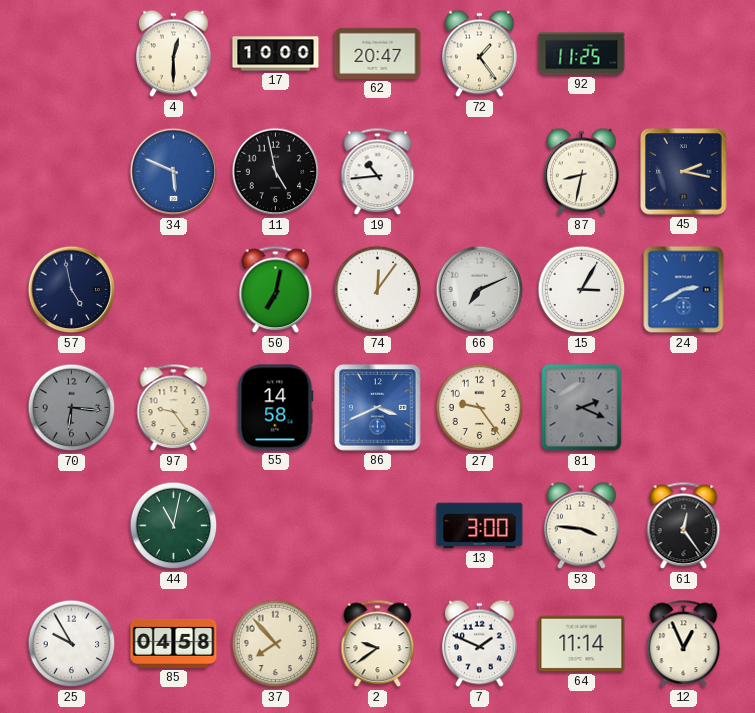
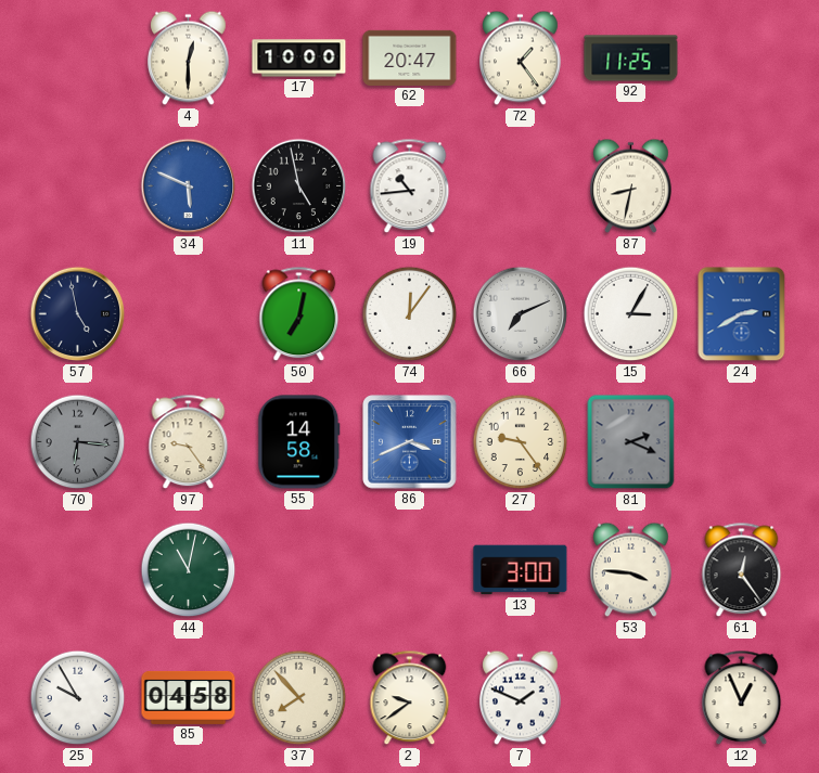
45: 2:17 -> none
64: 11:14 -> none
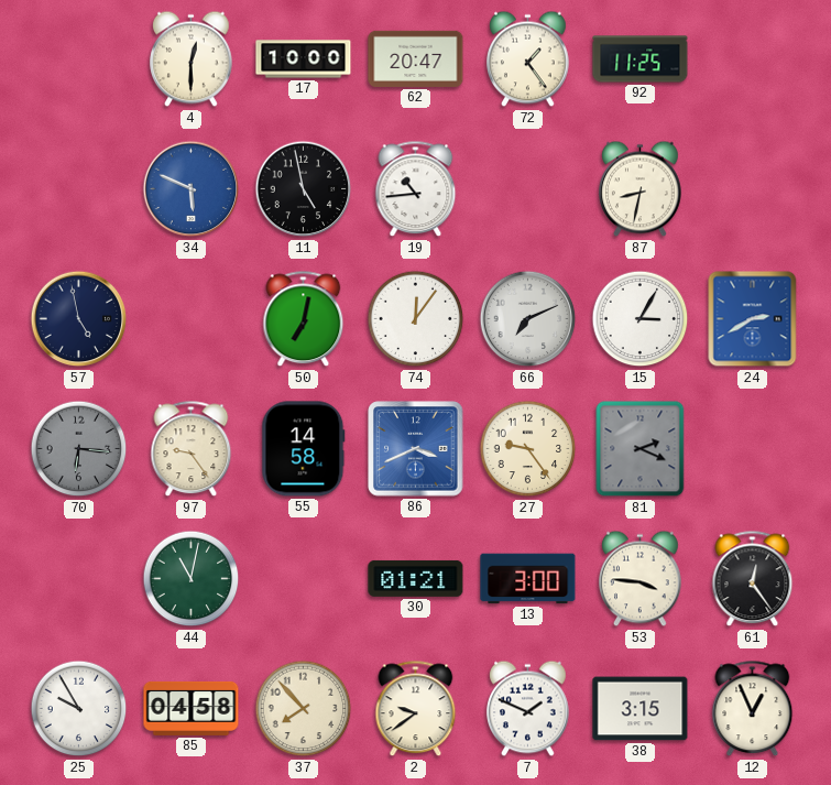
30: none -> 01:21
38: none -> 3:15
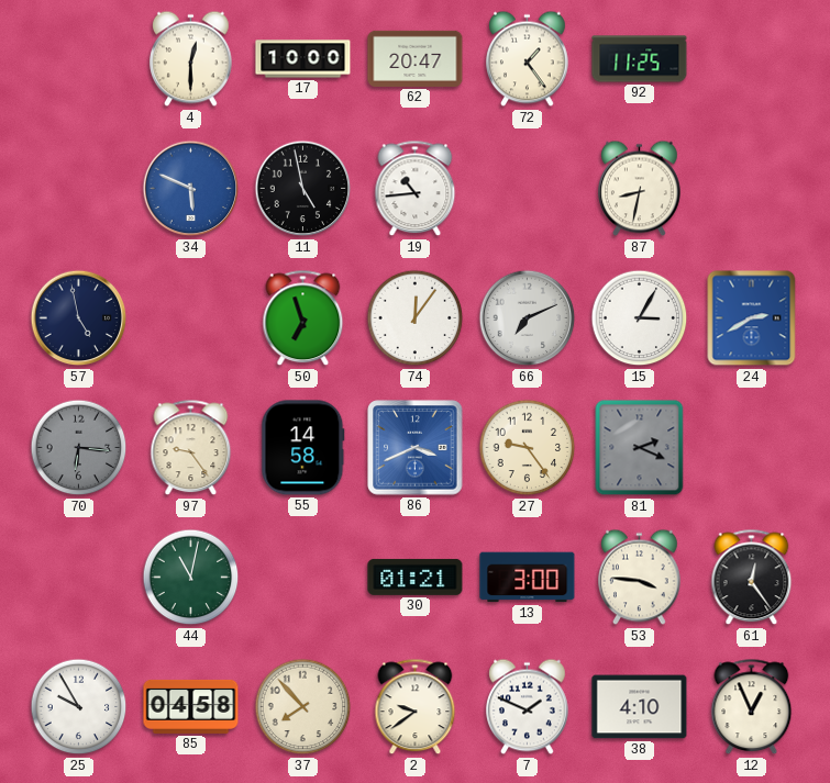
50: 7:02 -> 6:57
38: 3:15 -> 4:10
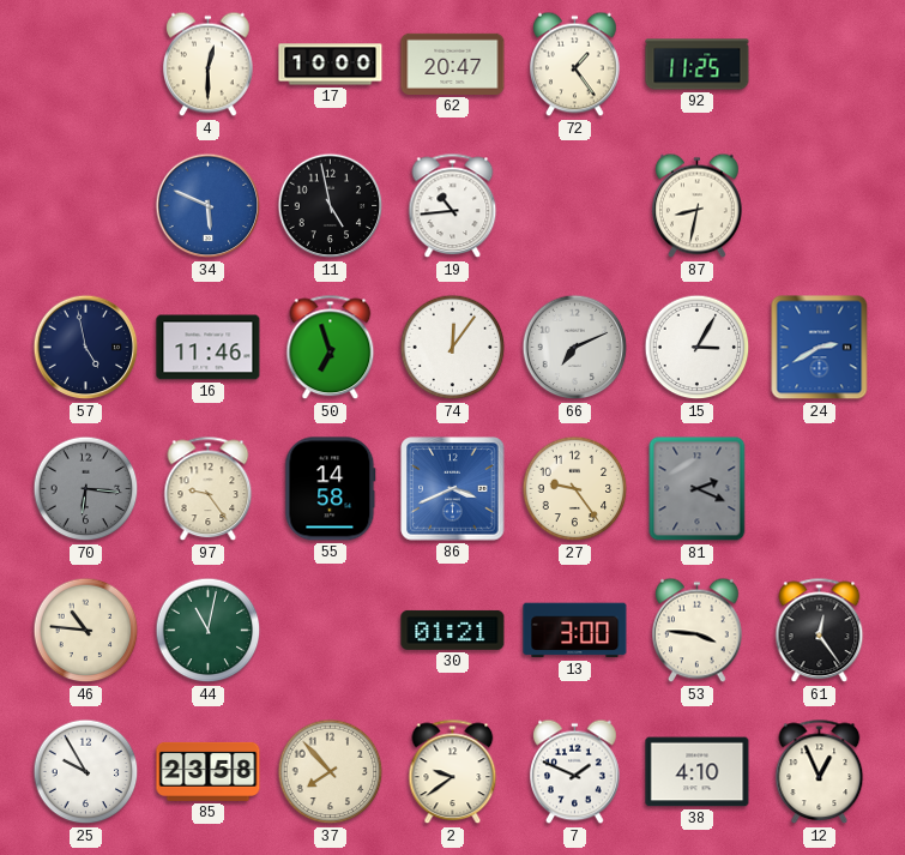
16: none -> 11:46
46: none -> 10:46
85: 04:58 -> 23:58
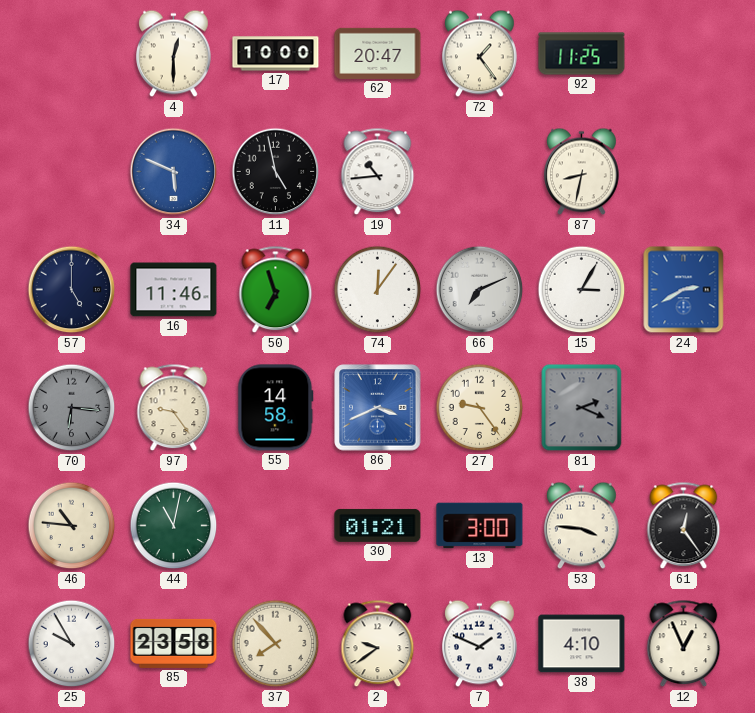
57: 4:58 -> 5:00
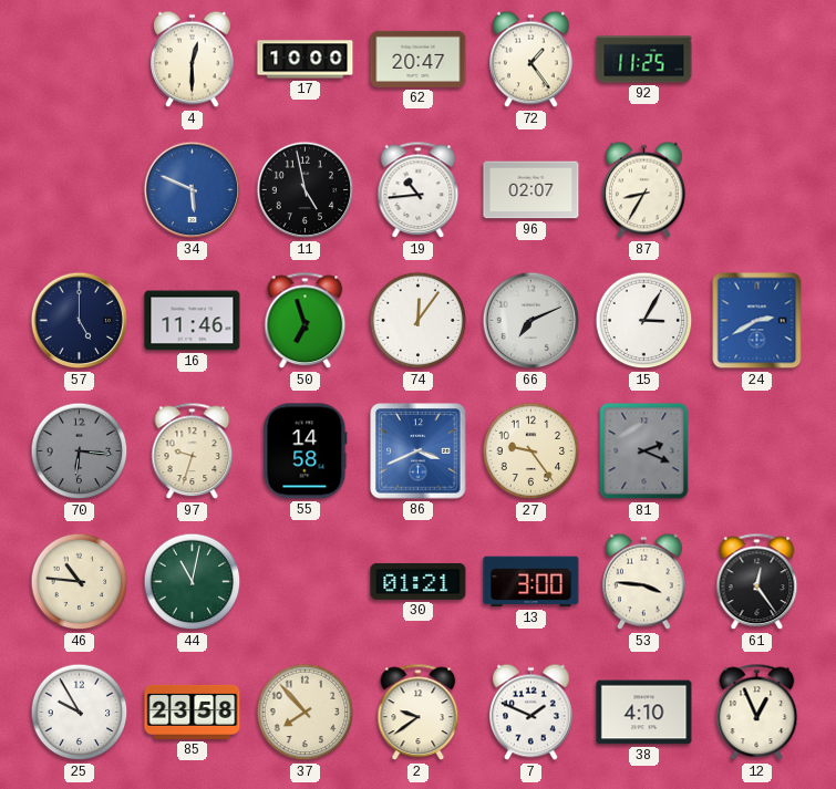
96: none -> 02:07
87: 8:32 -> 8:35
97: 9:24 -> 9:33
